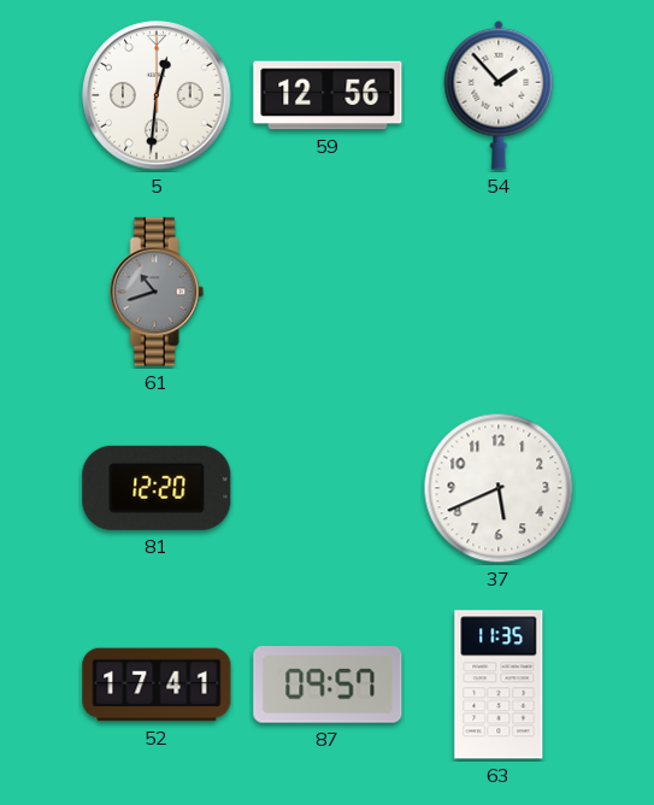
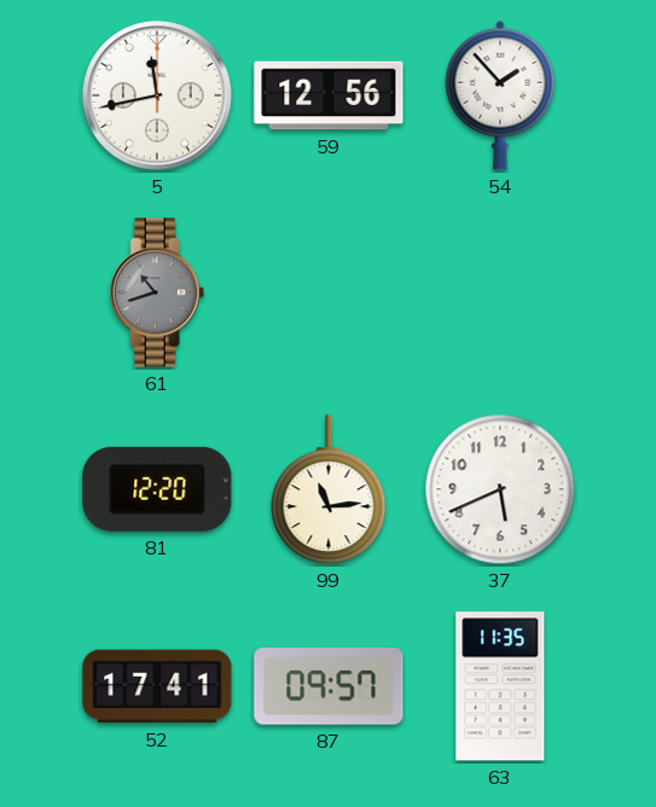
5: 12:31 -> 11:43
99: none -> 11:14
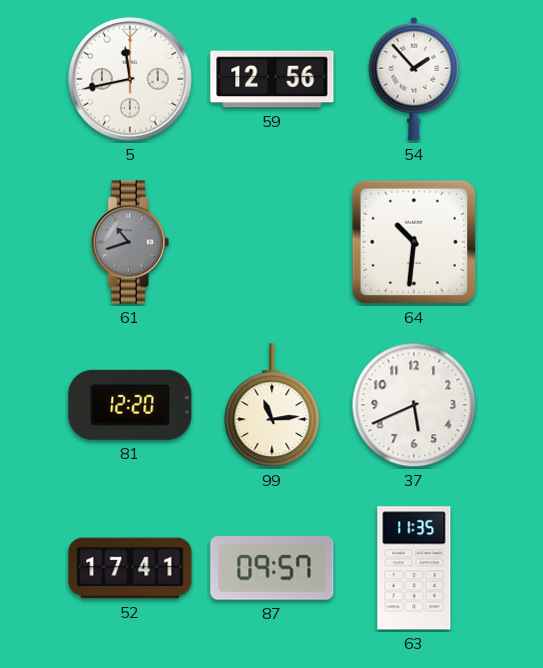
64: none -> 10:31
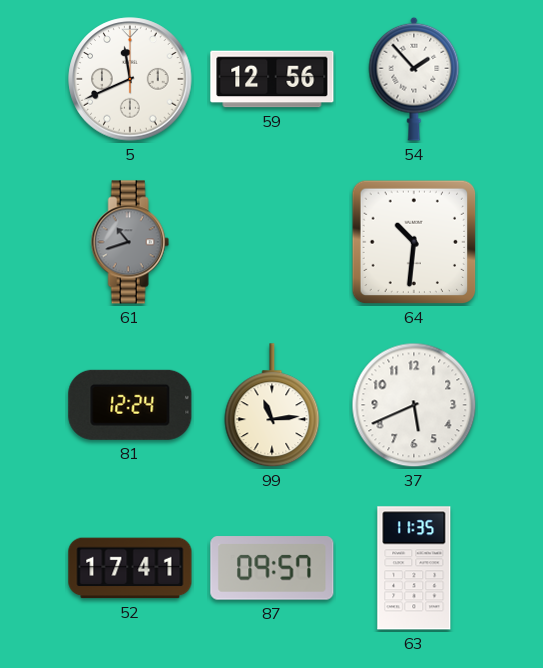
5: 11:43 -> 11:41
81: 12:20 -> 12:24
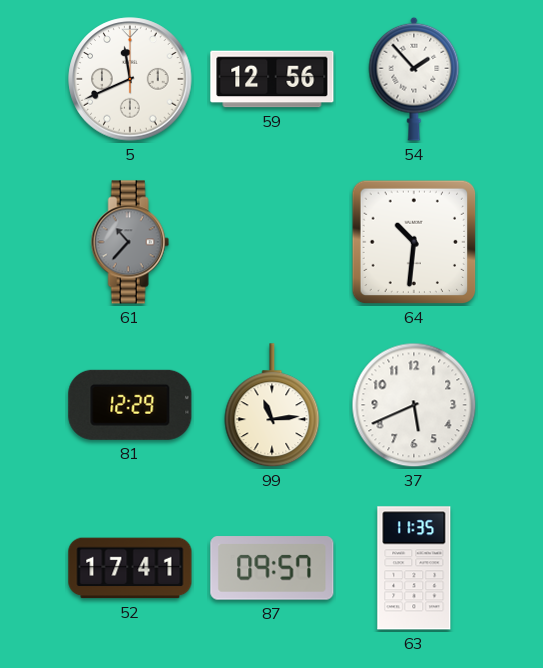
61: 10:42 -> 10:37
81: 12:24 -> 12:29
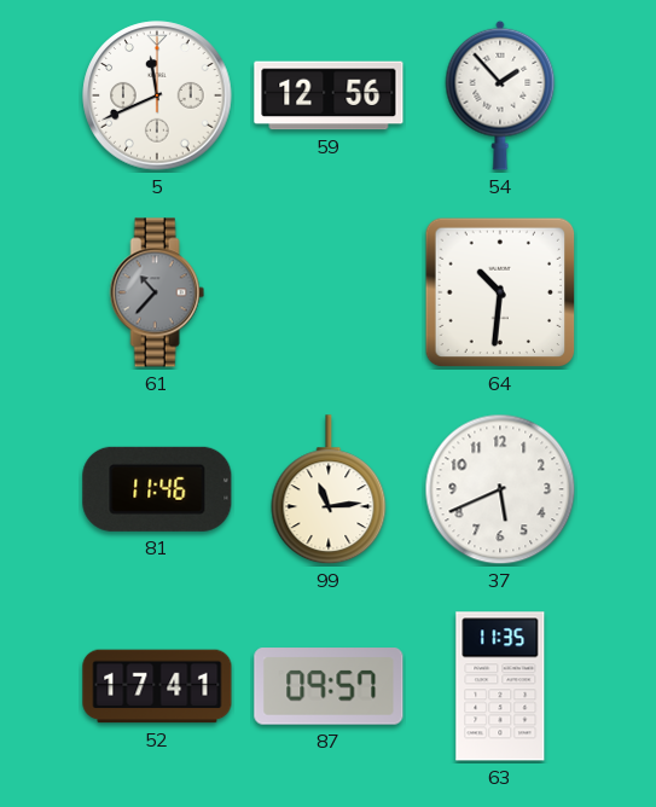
81: 12:29 -> 11:46
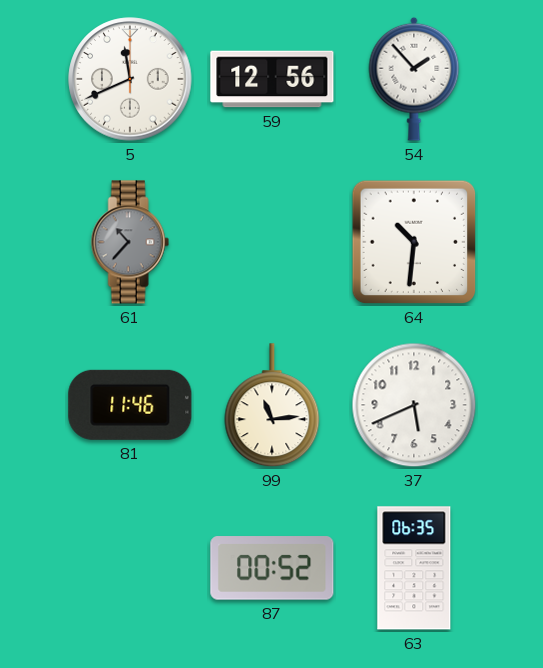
52: 17:41 -> none
87: 09:57 -> 00:52
63: 11:35 -> 06:35
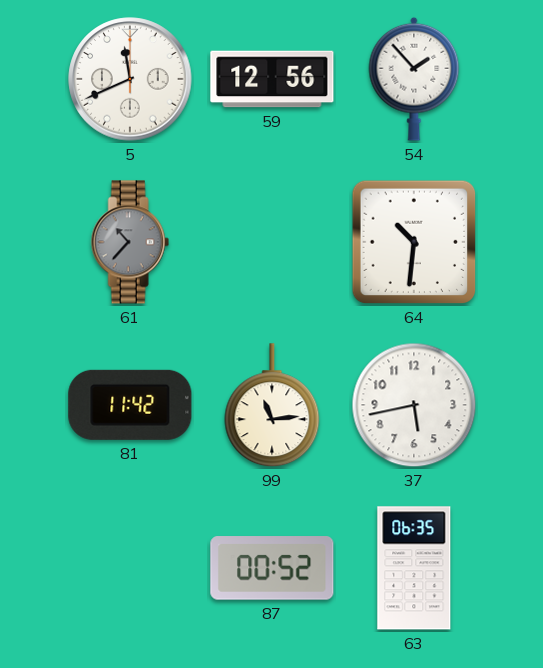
81: 11:46 -> 11:42
37: 5:41 -> 5:43
